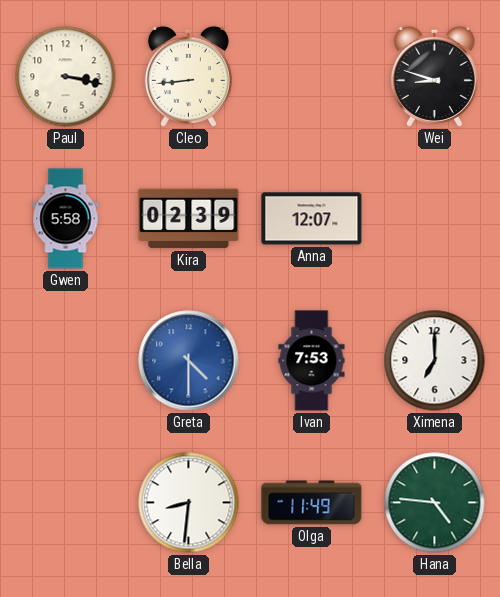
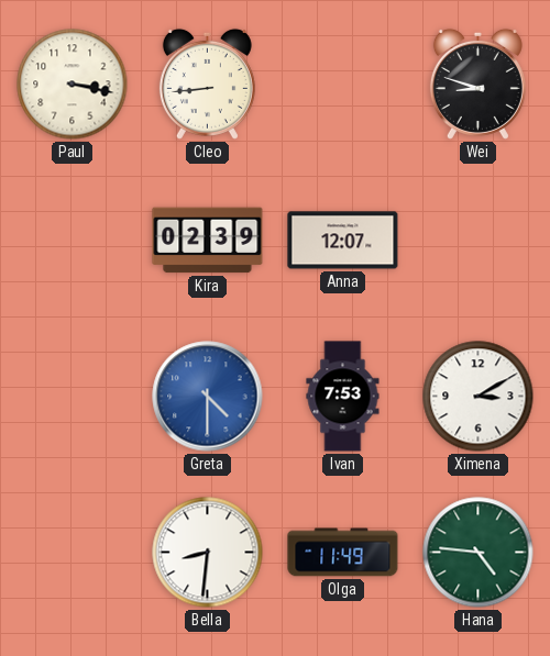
Gwen: 5:58 -> none
Ximena: 7:00 -> 3:10
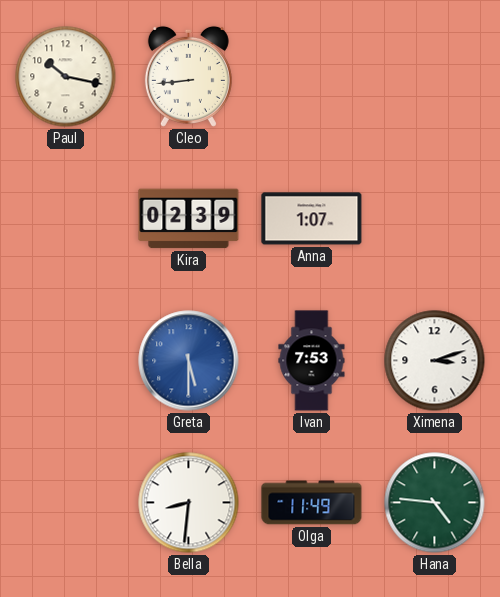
Paul: 3:17 -> 10:17
Wei: 8:48 -> none
Anna: 12:07 -> 1:07
Greta: 4:30 -> 5:30
Ximena: 3:10 -> 3:12
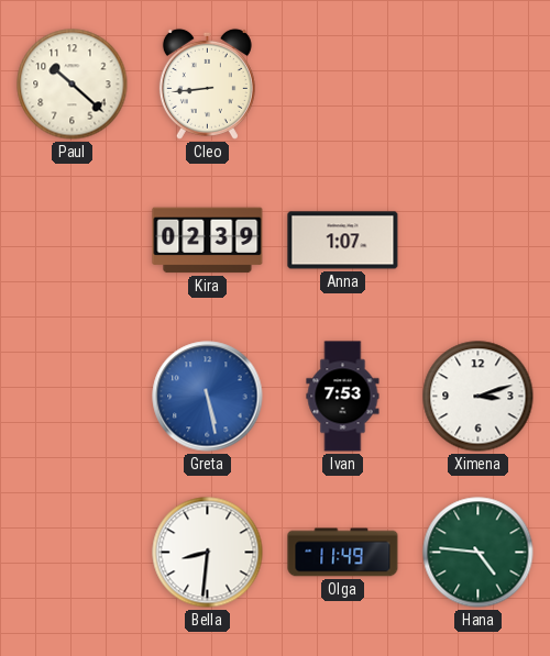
Paul: 10:17 -> 10:22
Greta: 5:30 -> 5:28
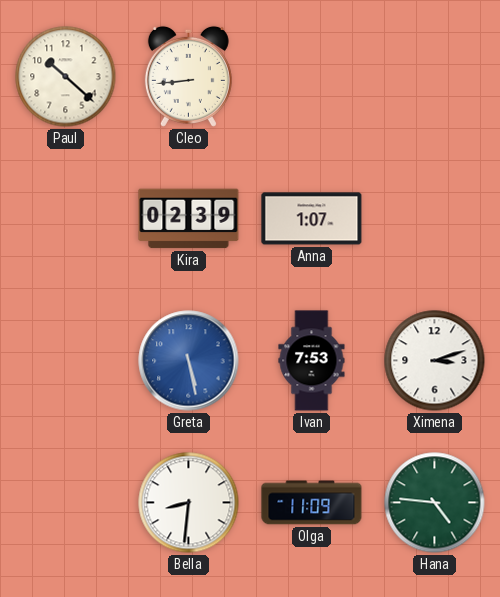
Olga: 11:49 -> 11:09
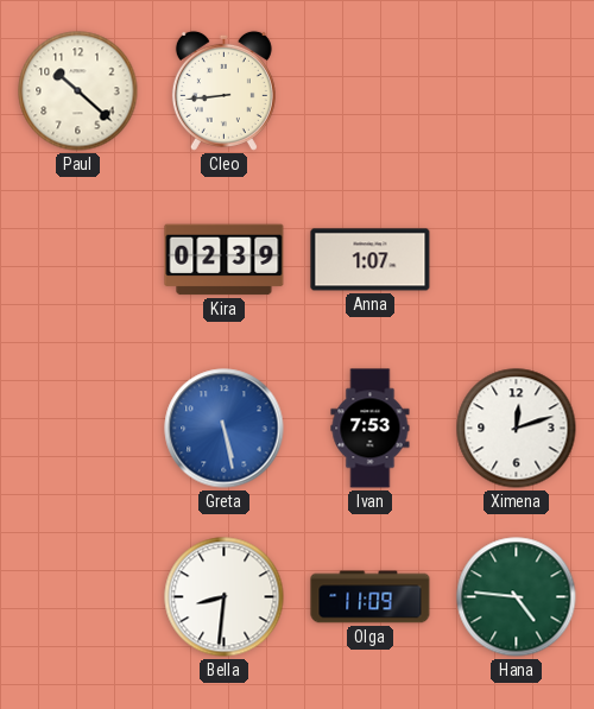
Ximena: 3:12 -> 12:12
